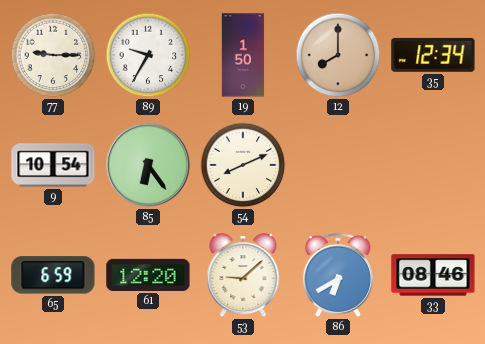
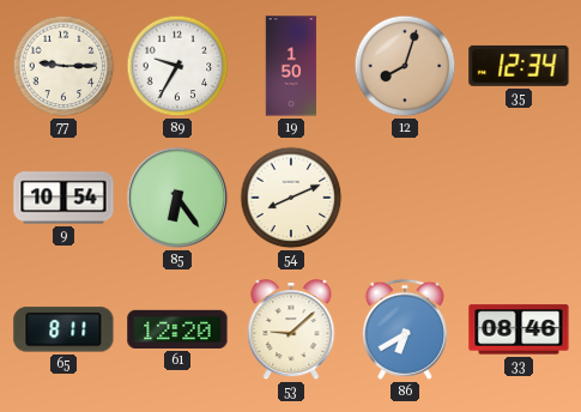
12: 8:00 -> 8:03
65: 6:59 -> 8:11
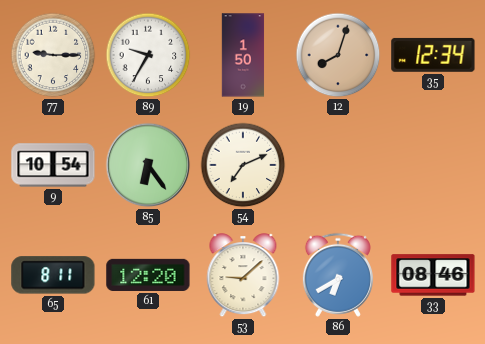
54: 8:11 -> 7:11
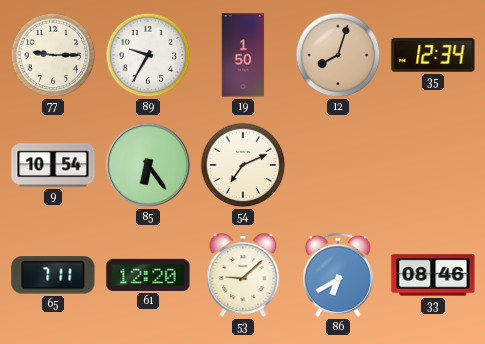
65: 8:11 -> 7:11
